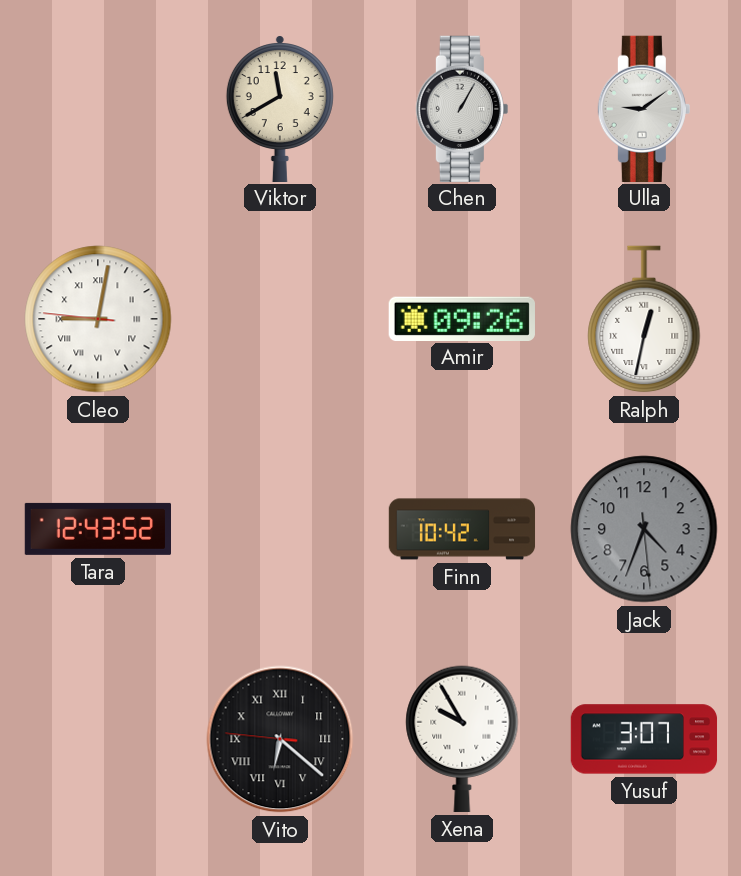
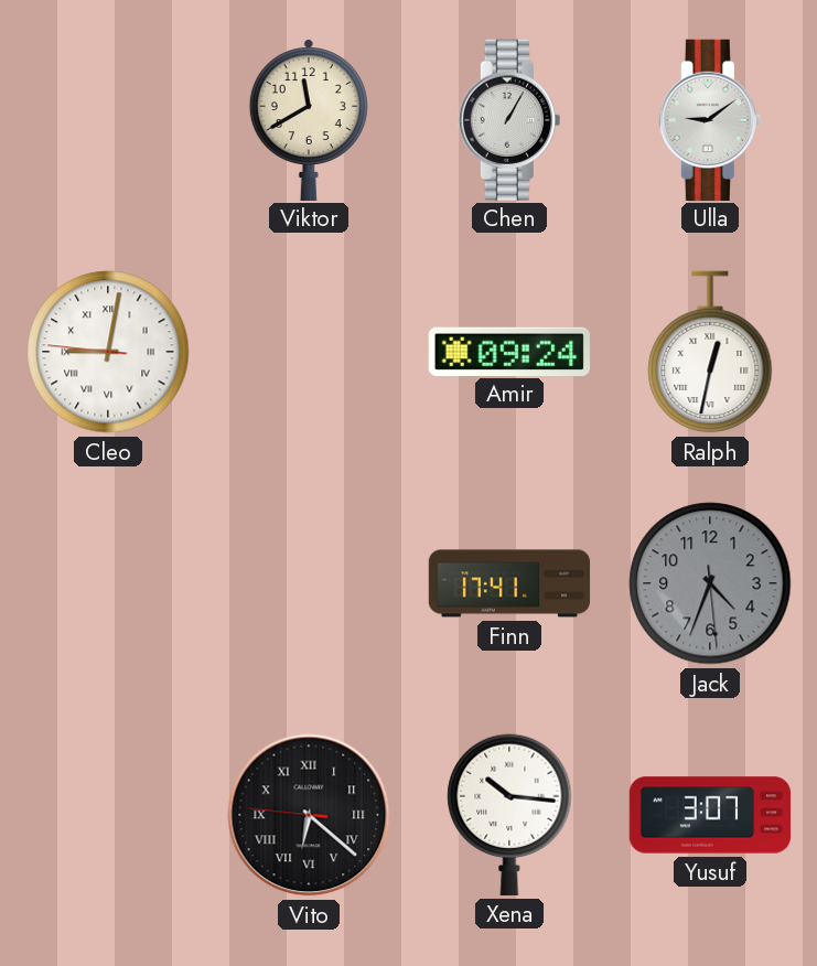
Amir: 09:26 -> 09:24
Tara: 12:43 -> none
Finn: 10:42 -> 17:41
Xena: 9:55 -> 10:16
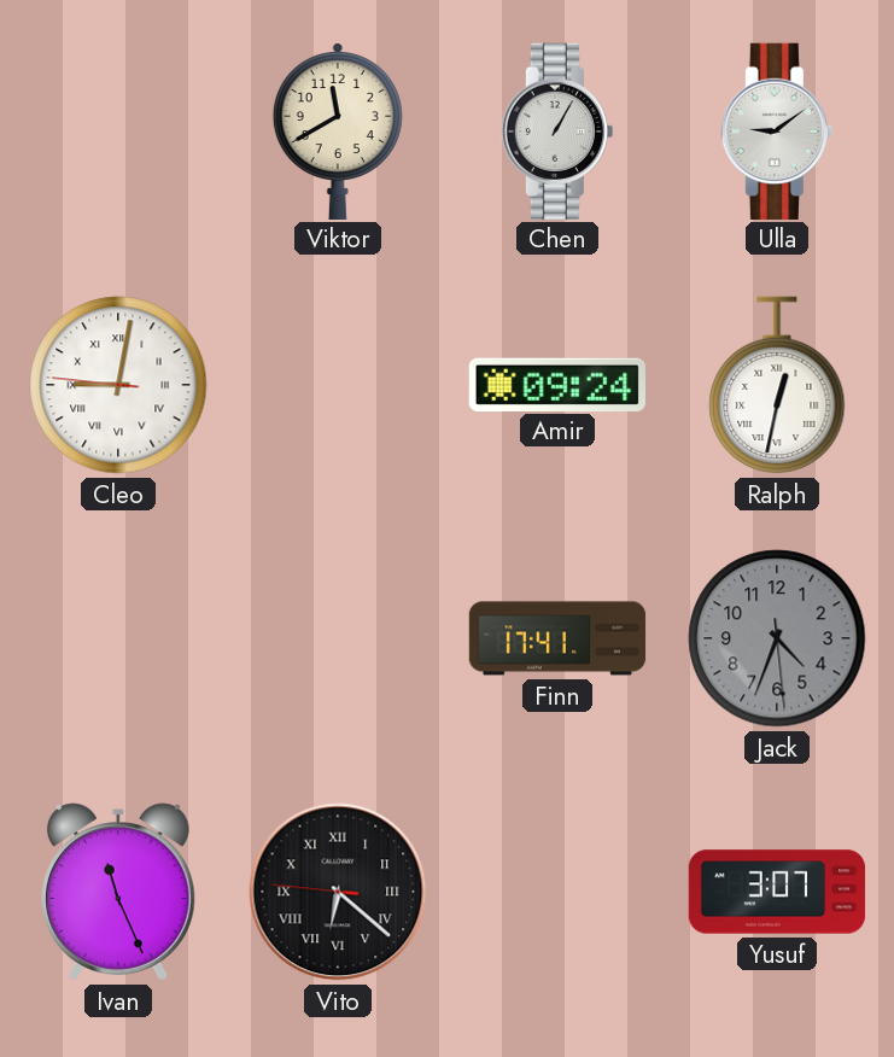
Ivan: none -> 11:26
Xena: 10:16 -> none
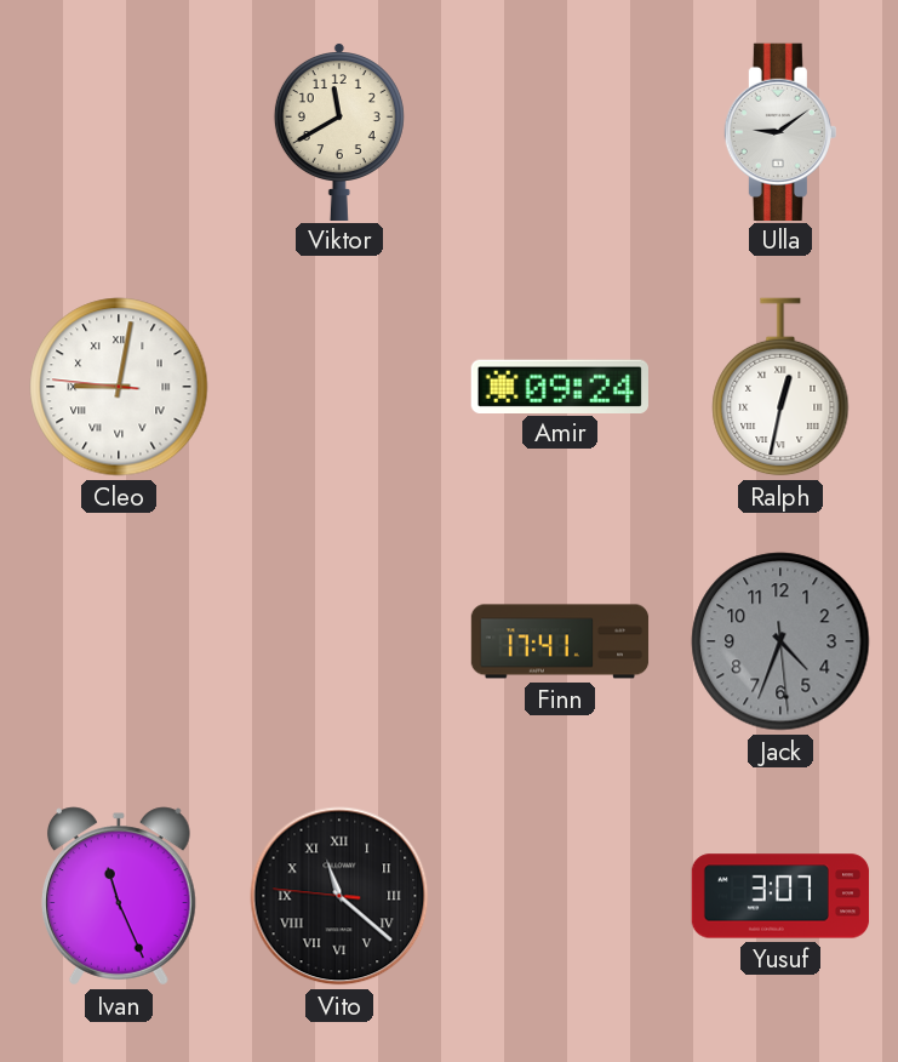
Chen: 1:05 -> none
Vito: 6:21 -> 11:21
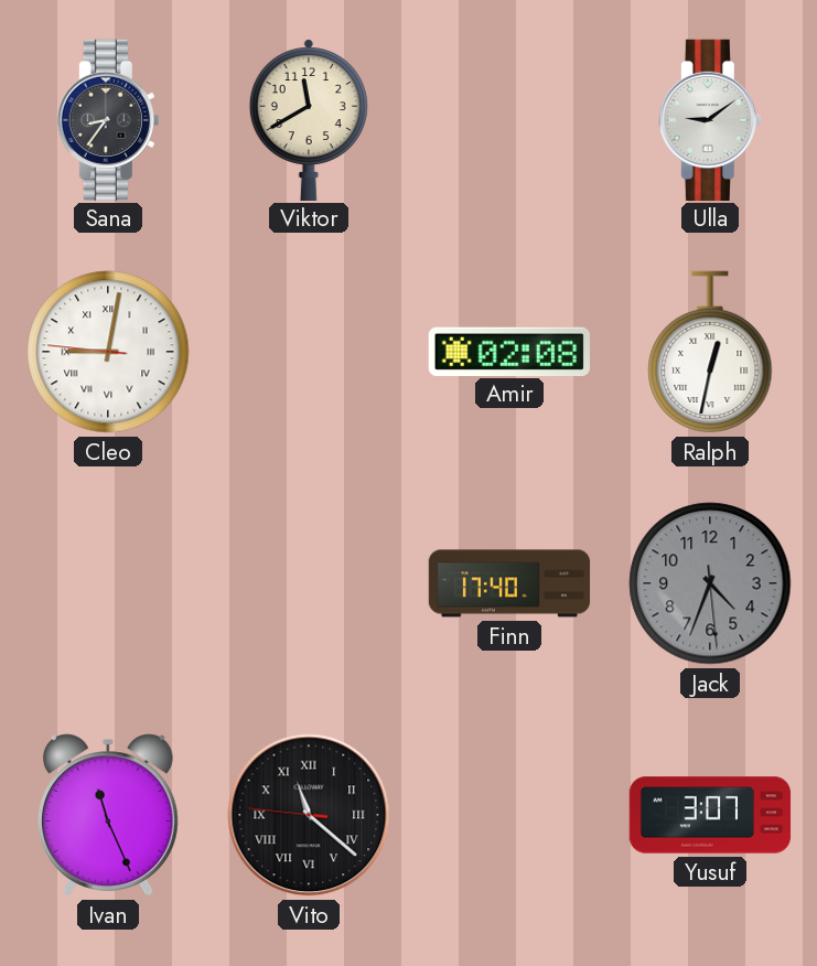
Sana: none -> 8:36
Amir: 09:24 -> 02:08
Finn: 17:41 -> 17:40
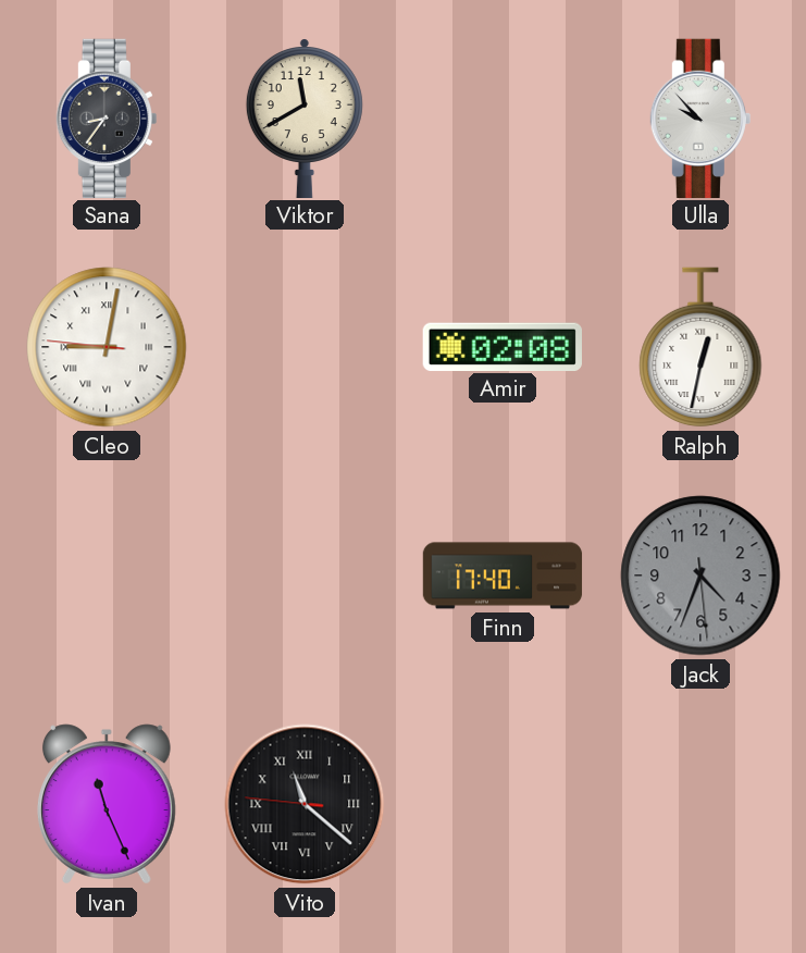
Ulla: 9:09 -> 9:53
Yusuf: 3:07 -> none
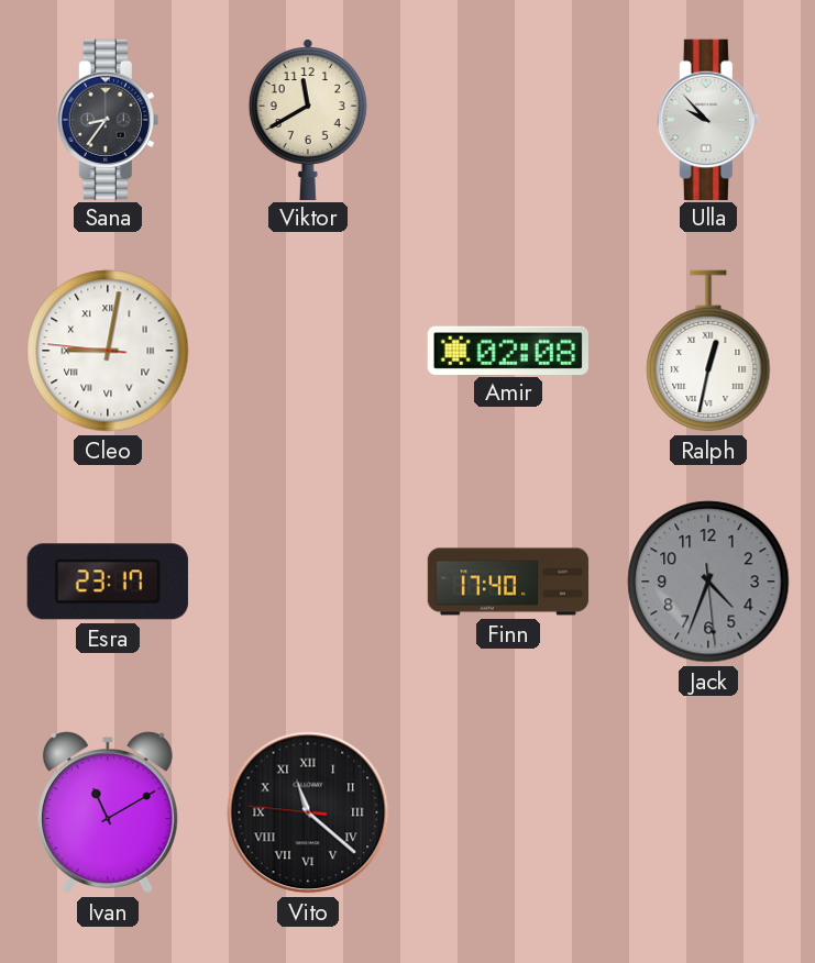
Esra: none -> 23:17
Ivan: 11:26 -> 11:10
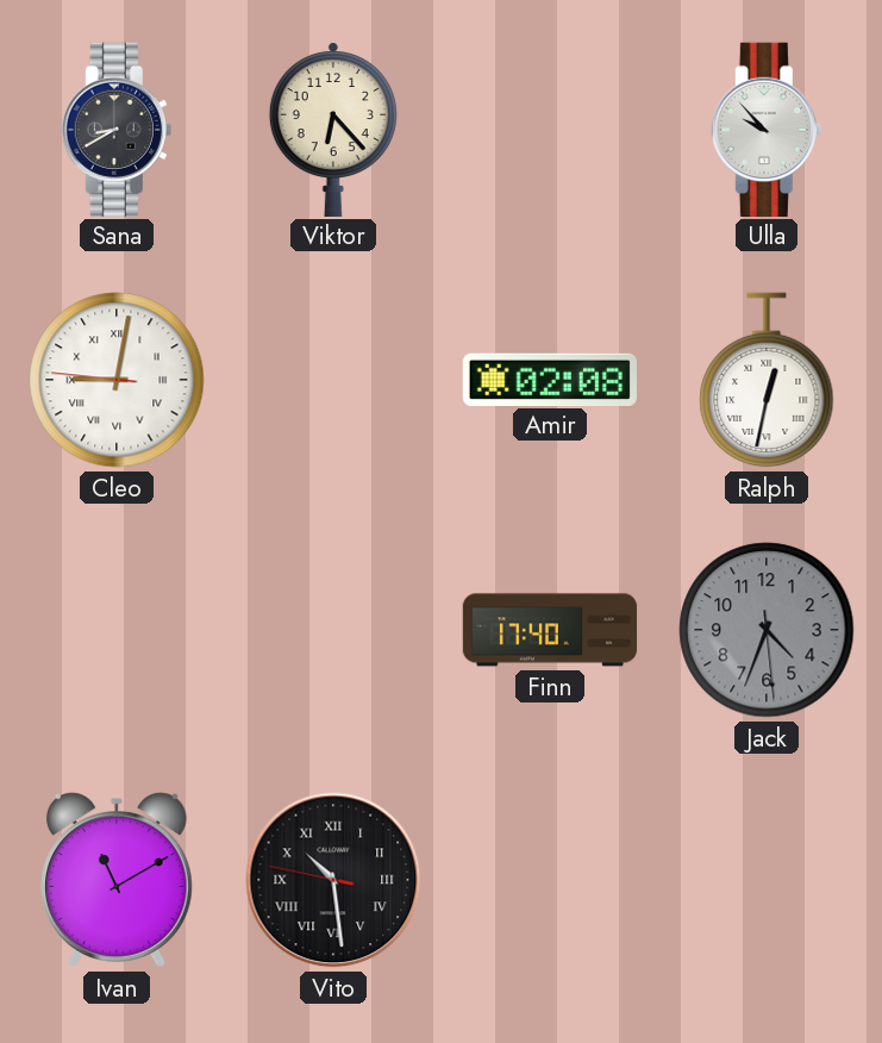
Sana: 8:36 -> 8:40
Viktor: 11:40 -> 6:23
Esra: 23:17 -> none
Vito: 11:21 -> 10:28
